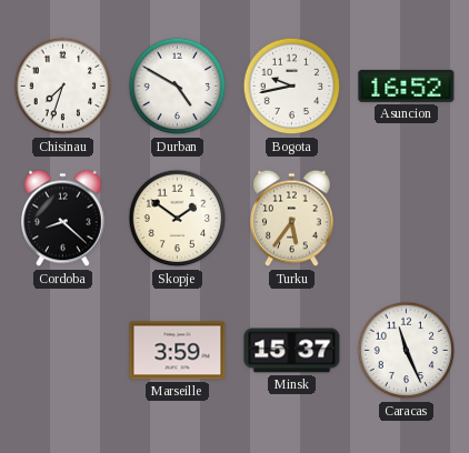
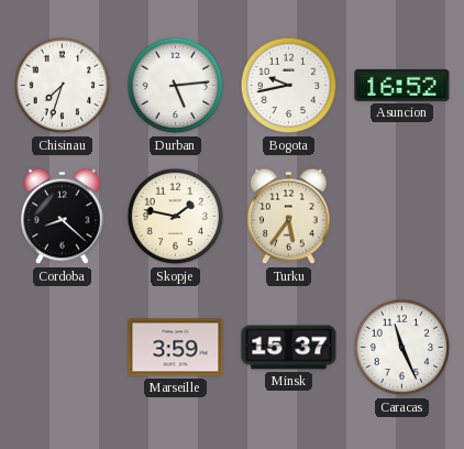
Durban: 4:50 -> 5:14
Skopje: 1:51 -> 1:47
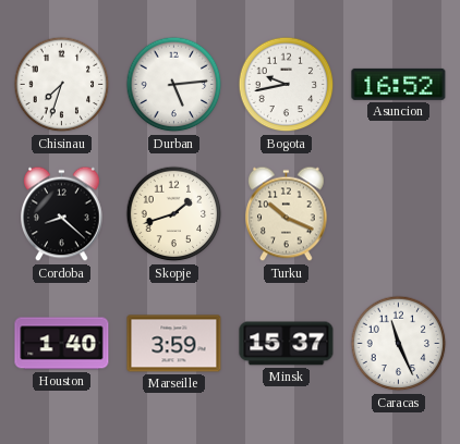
Skopje: 1:47 -> 1:42
Turku: 5:36 -> 10:19
Houston: none -> 1:40
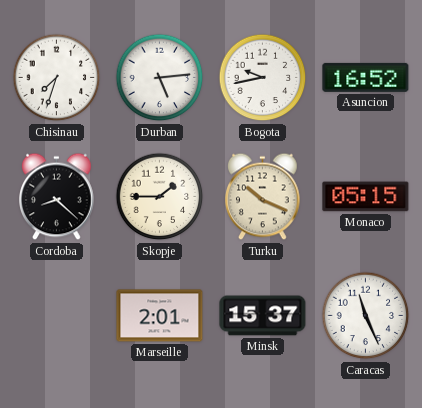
Skopje: 1:42 -> 1:45
Monaco: none -> 05:15
Houston: 1:40 -> none
Marseille: 3:59 -> 2:01
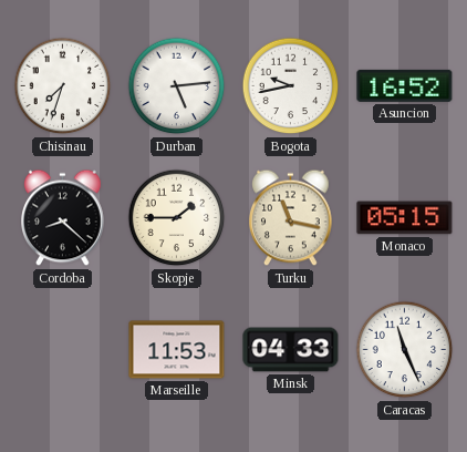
Turku: 10:19 -> 11:17
Marseille: 2:01 -> 11:53
Minsk: 15:37 -> 04:33
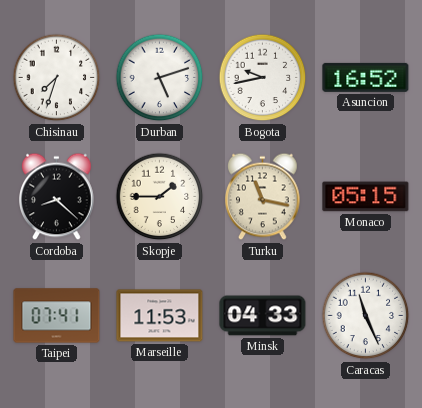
Durban: 5:14 -> 5:12
Taipei: none -> 07:41
